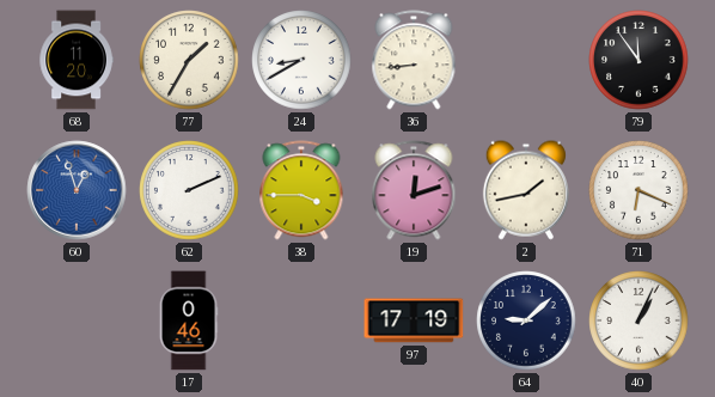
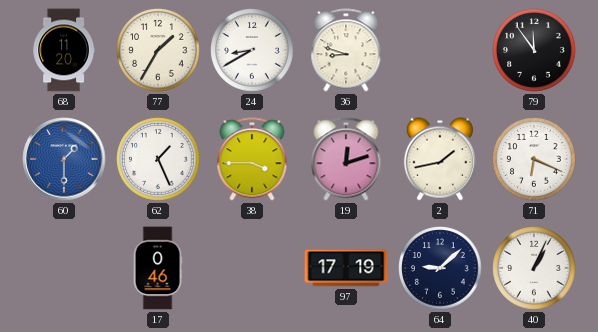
36: 8:44 -> 8:48
60: 12:57 -> 1:30
62: 2:11 -> 1:26
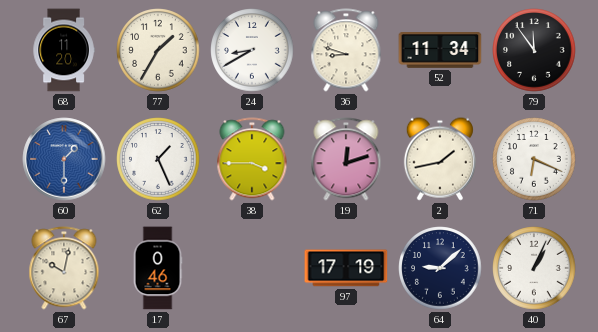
52: none -> 11:34
67: none -> 10:02
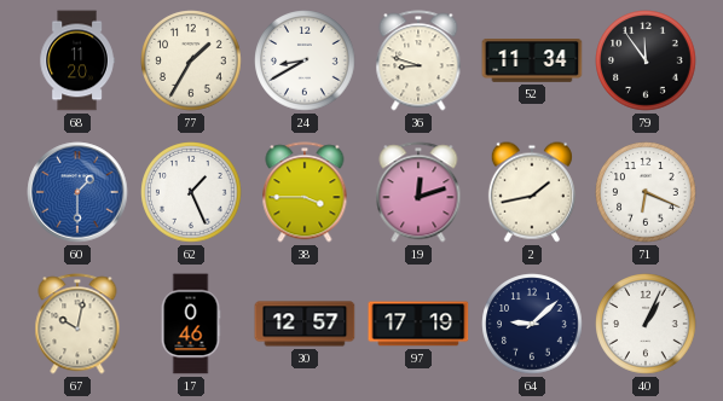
30: none -> 12:57
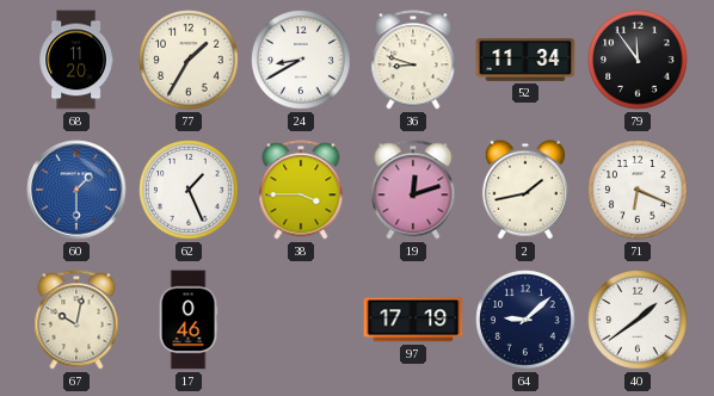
30: 12:57 -> none
40: 1:04 -> 1:39
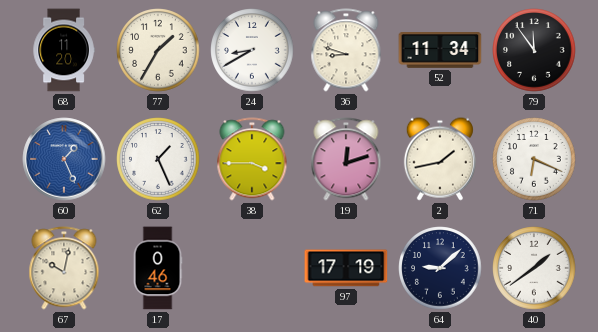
60: 1:30 -> 1:26
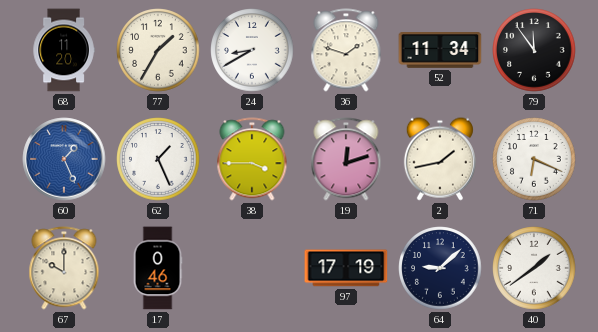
36: 8:48 -> 1:48
67: 10:02 -> 10:00
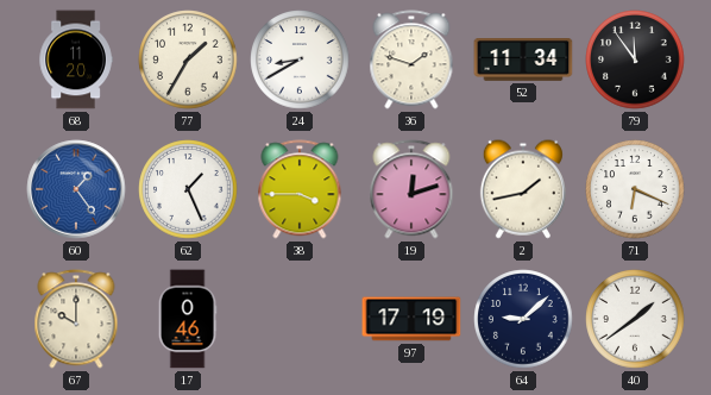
60: 1:26 -> 1:24
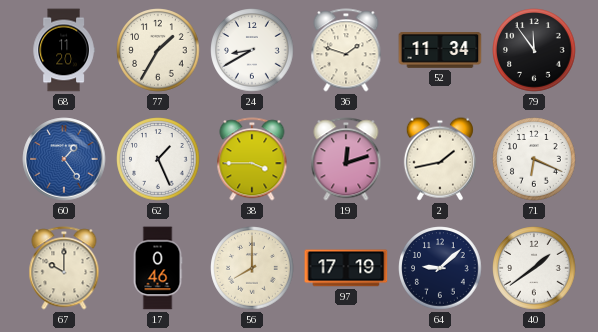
56: none -> 8:00
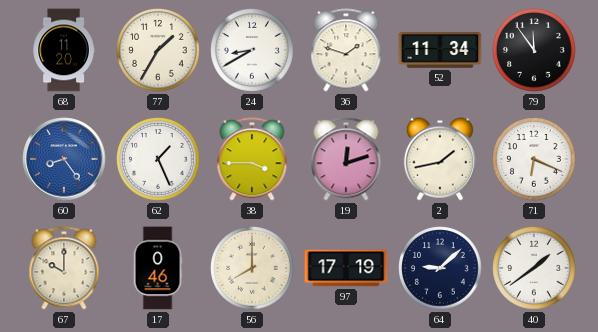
60: 1:24 -> 8:24
